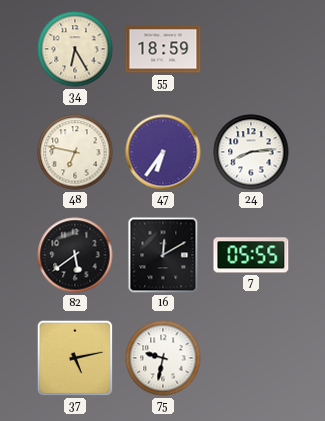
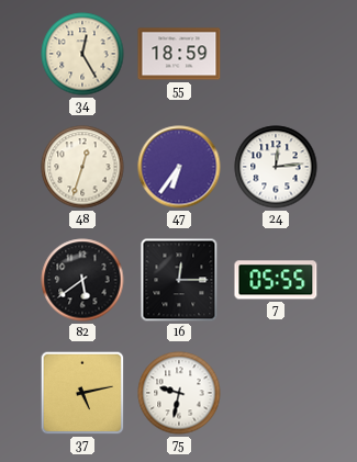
34: 6:25 -> 12:25
48: 6:47 -> 12:33
24: 8:14 -> 12:14
16: 12:10 -> 12:15
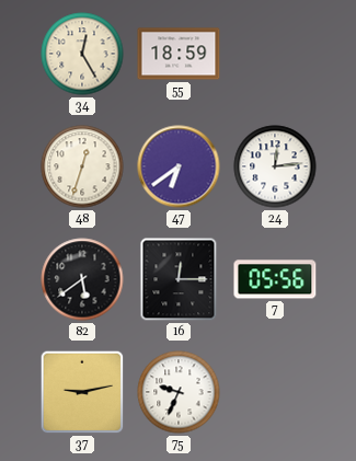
47: 6:36 -> 6:39
7: 05:55 -> 05:56
37: 5:13 -> 9:13
75: 9:32 -> 9:34
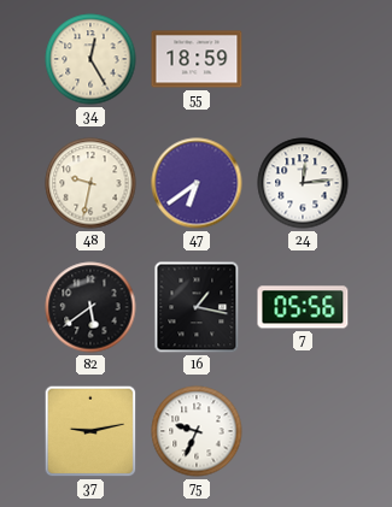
48: 12:33 -> 9:32
16: 12:15 -> 1:17
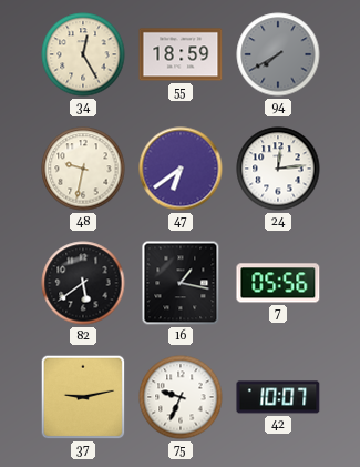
94: none -> 7:40
42: none -> 10:07
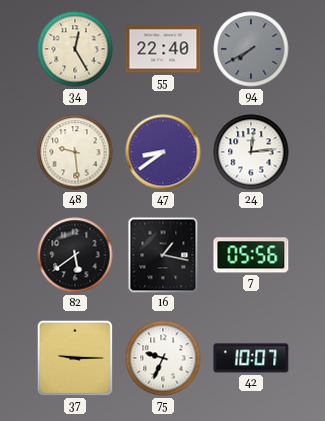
55: 18:59 -> 22:40
48: 9:32 -> 9:29
47: 6:39 -> 8:39
37: 9:13 -> 9:15
